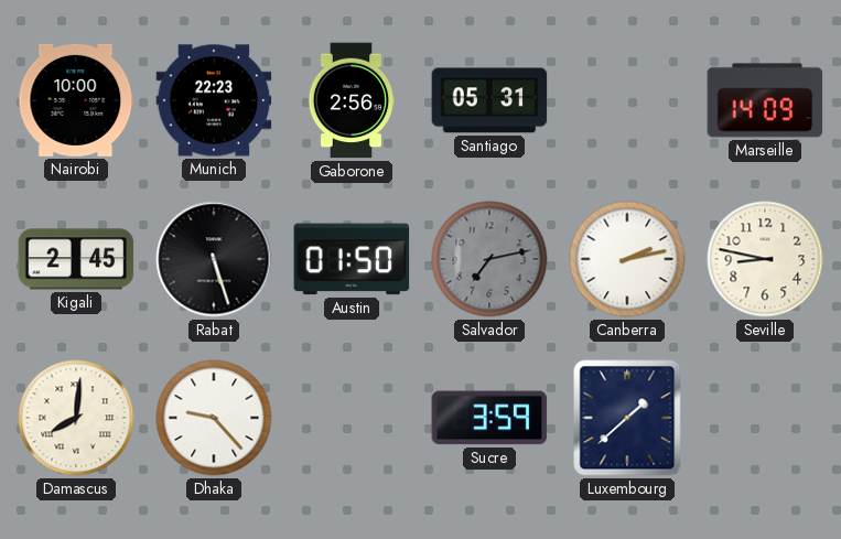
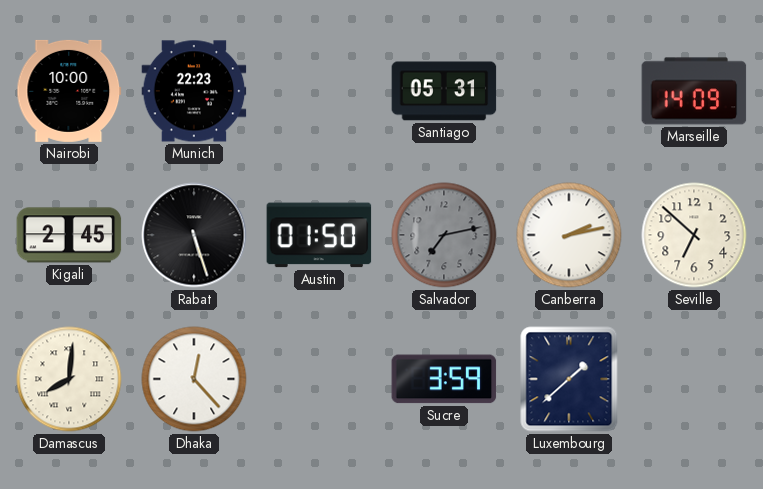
Gaborone: 2:56 -> none
Seville: 8:47 -> 6:52
Dhaka: 9:23 -> 12:23
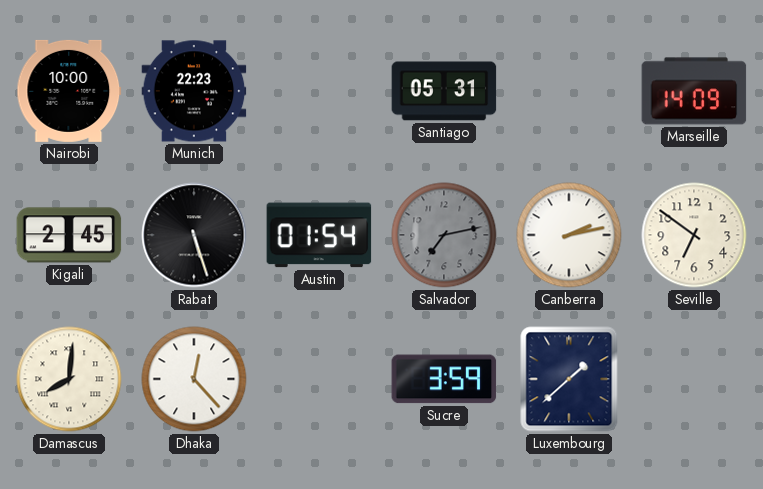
Austin: 01:50 -> 01:54
Seville: 6:52 -> 6:51
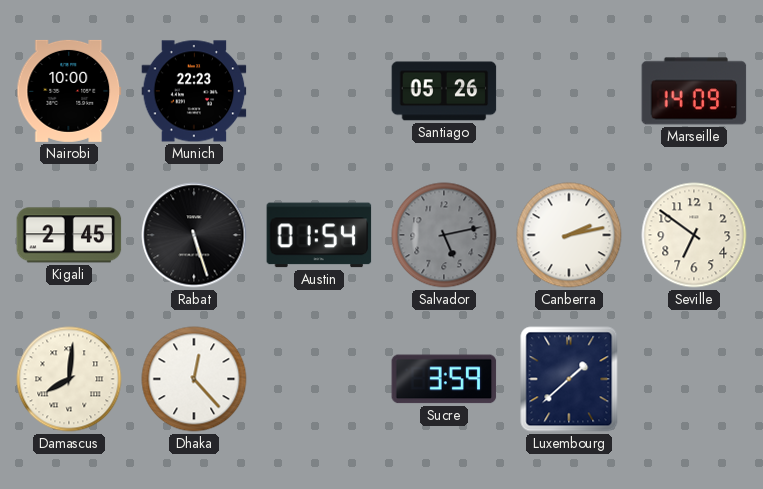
Santiago: 05:31 -> 05:26
Salvador: 7:13 -> 5:13
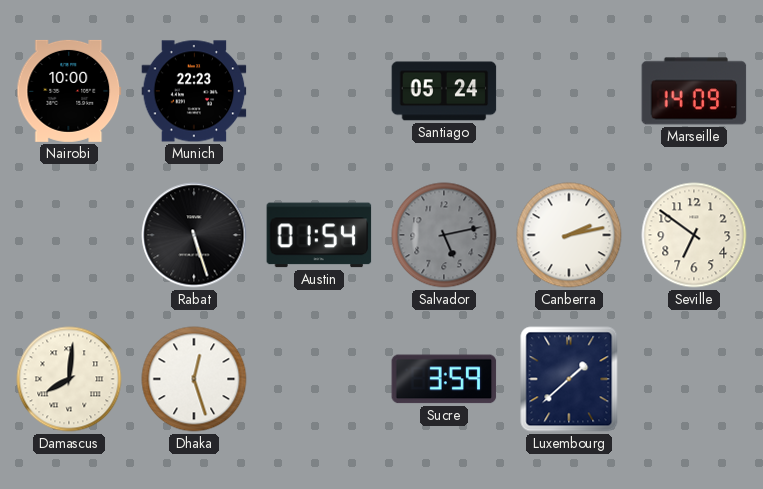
Santiago: 05:26 -> 05:24
Kigali: 2:45 -> none
Dhaka: 12:23 -> 12:27
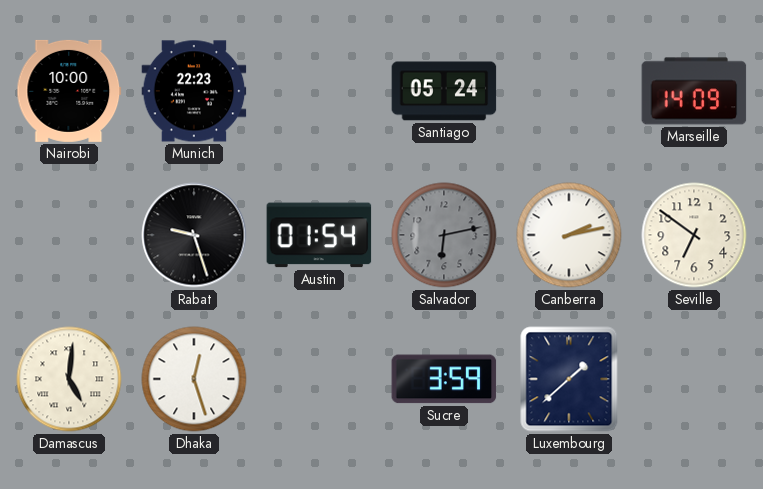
Rabat: 5:27 -> 9:27
Salvador: 5:13 -> 6:13
Damascus: 8:01 -> 5:01
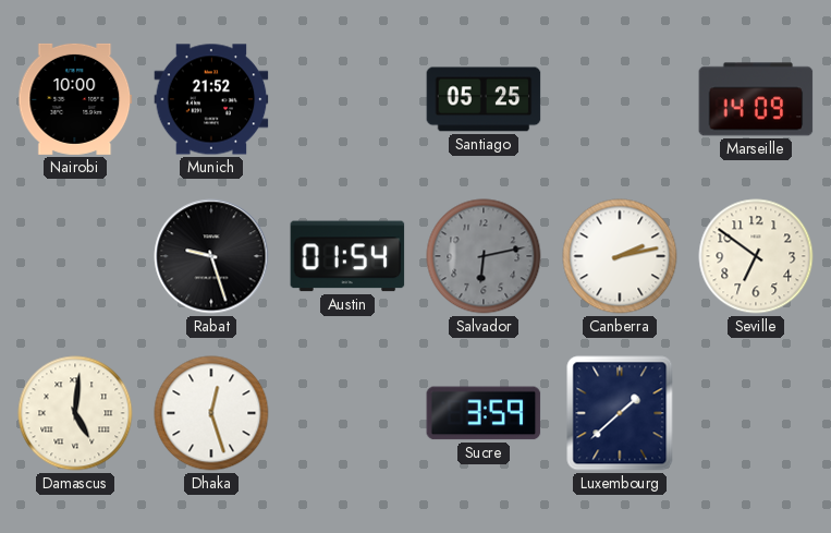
Munich: 22:23 -> 21:52
Santiago: 05:24 -> 05:25
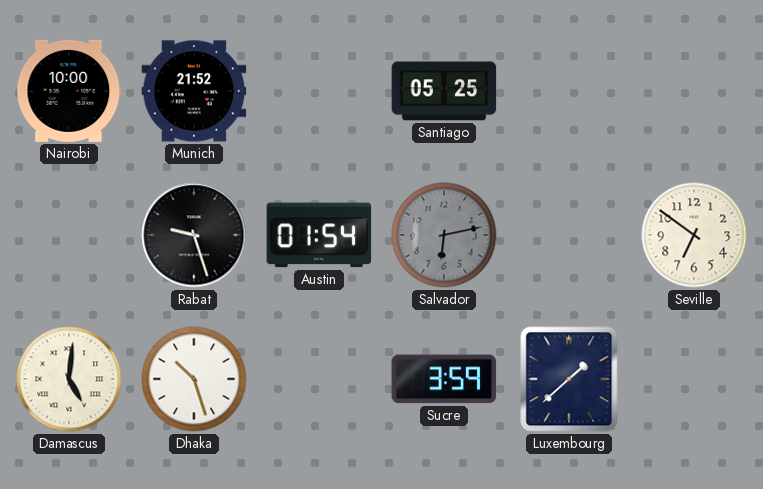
Marseille: 14:09 -> none
Canberra: 2:13 -> none
Dhaka: 12:27 -> 10:27
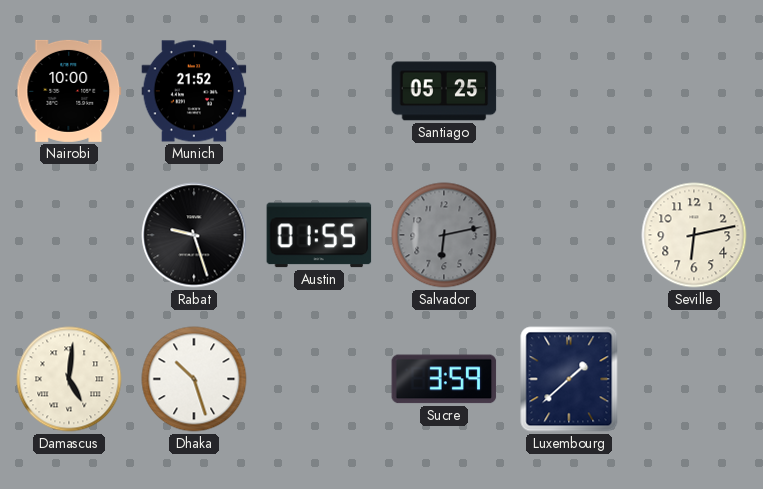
Austin: 01:54 -> 01:55
Seville: 6:51 -> 6:13
